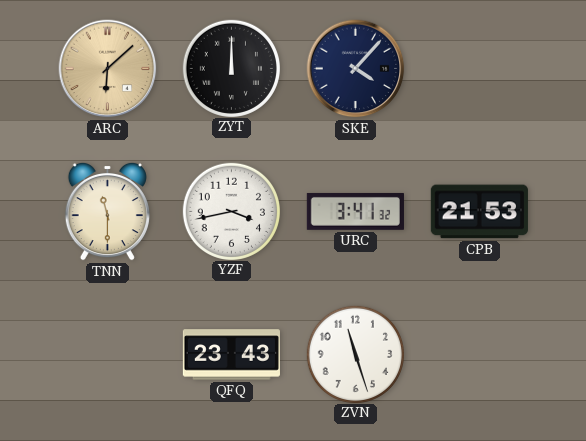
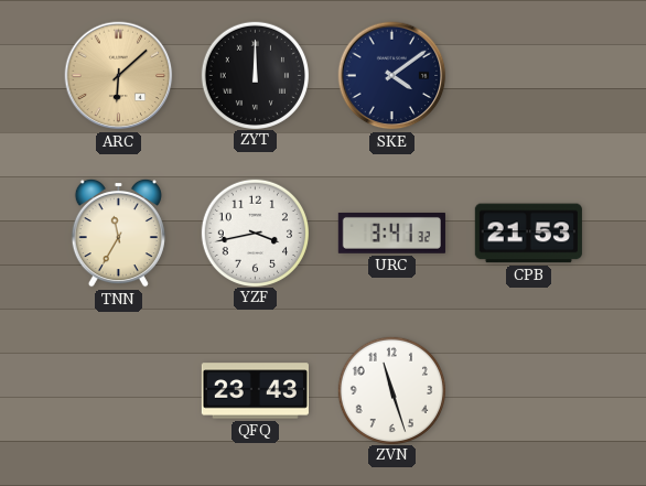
SKE: 4:07 -> 4:09
TNN: 11:30 -> 11:35
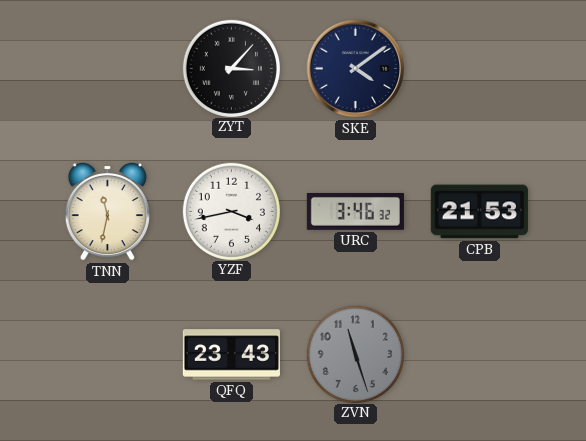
ARC: 6:08 -> none
ZYT: 12:00 -> 3:07
TNN: 11:35 -> 11:32
URC: 3:41 -> 3:46
ZVN dial: white -> grey
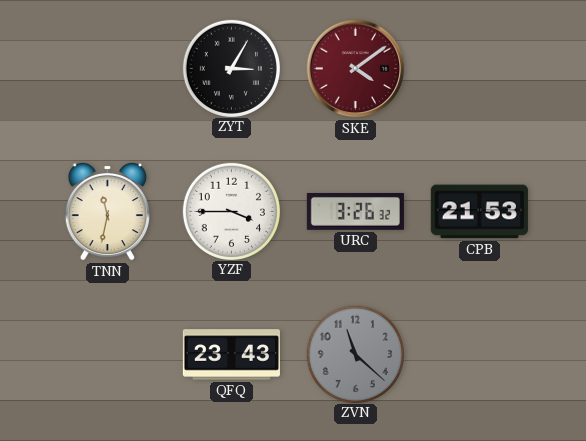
ZYT: 3:07 -> 3:05
SKE dial: navy -> burgundy
YZF: 3:43 -> 3:45
URC: 3:46 -> 3:26
ZVN: 11:27 -> 11:22
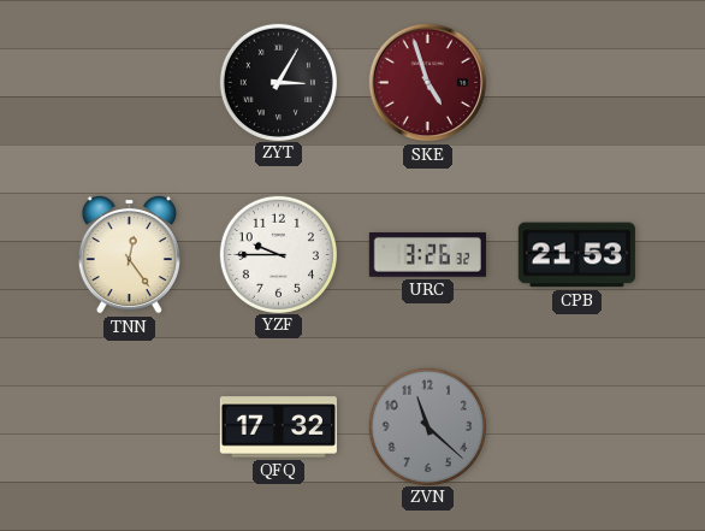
SKE: 4:09 -> 4:57
TNN: 11:32 -> 12:24
YZF: 3:45 -> 9:45
QFQ: 23:43 -> 17:32
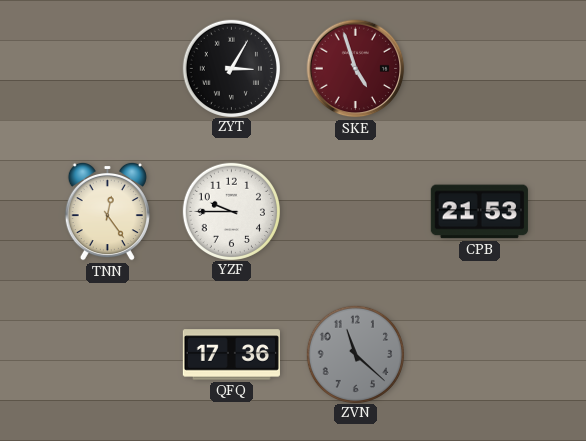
URC: 3:26 -> none
QFQ: 17:32 -> 17:36
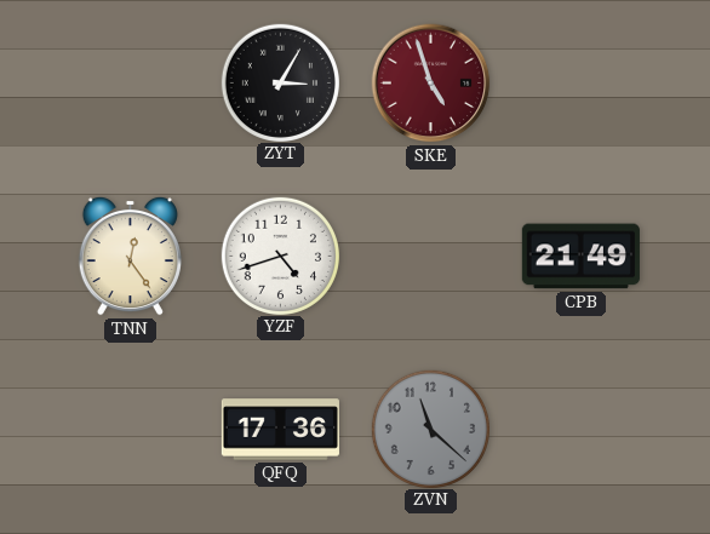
YZF: 9:45 -> 4:42
CPB: 21:53 -> 21:49
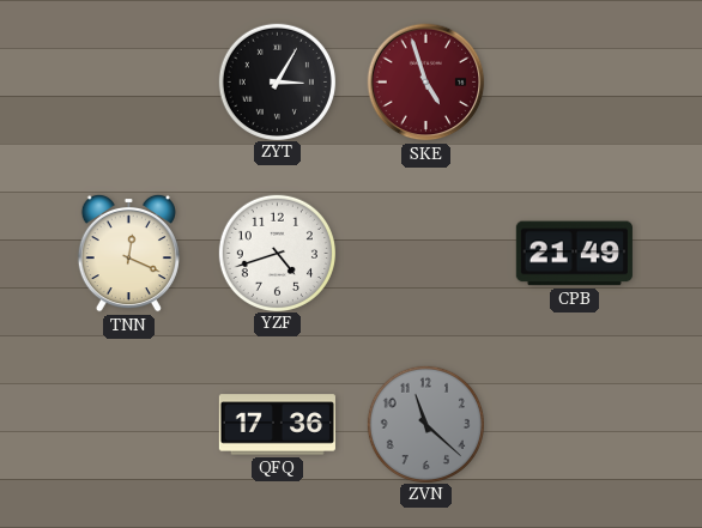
TNN: 12:24 -> 12:19
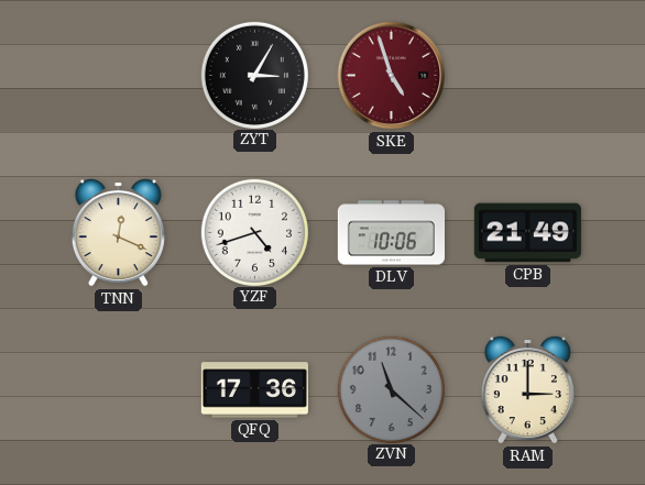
DLV: none -> 10:06
RAM: none -> 3:00
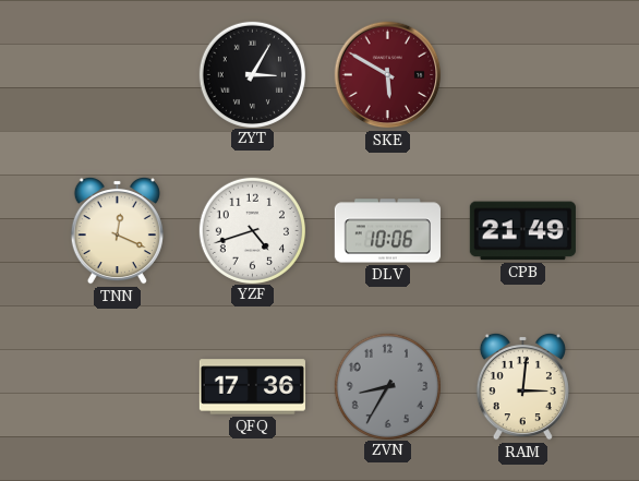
SKE: 4:57 -> 5:50
ZVN: 11:22 -> 8:35
RAM: 3:00 -> 3:01
